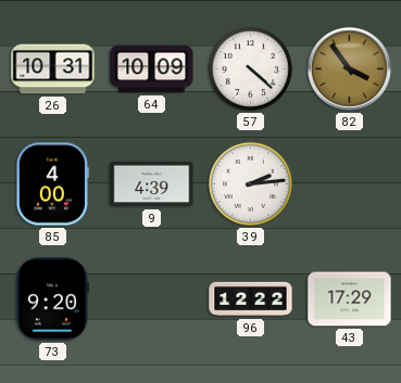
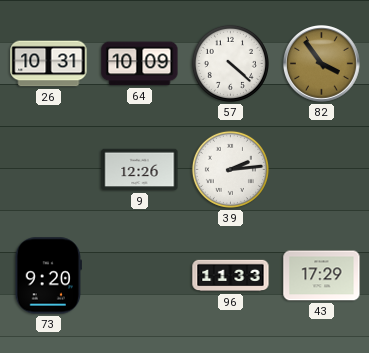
85: 4:00 -> none
9: 4:39 -> 12:26
96: 12:22 -> 11:33
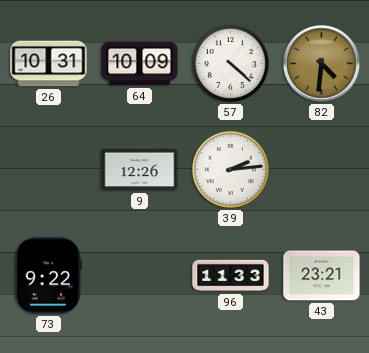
82: 3:54 -> 4:31
73: 9:20 -> 9:22
43: 17:29 -> 23:21
